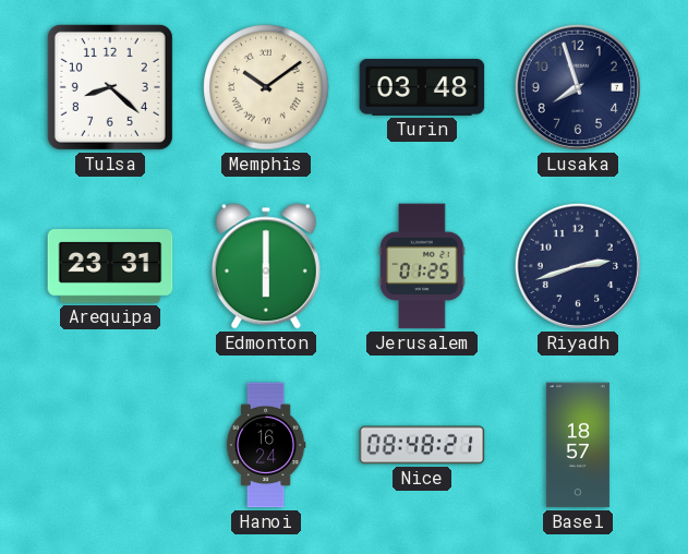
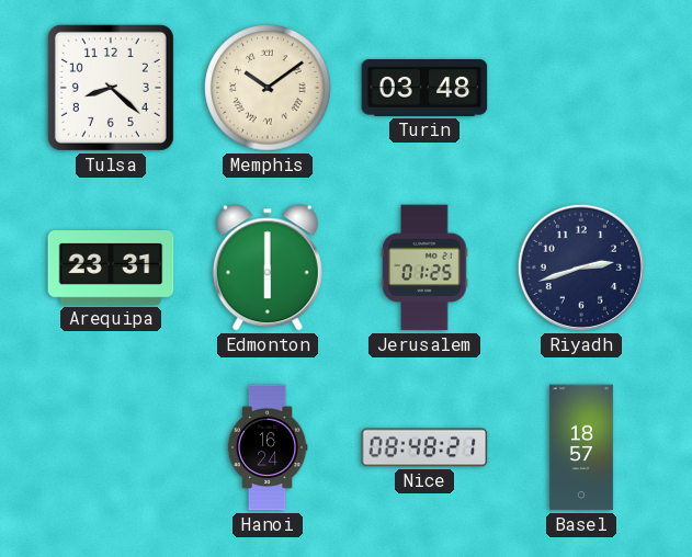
Lusaka: 7:57 -> none
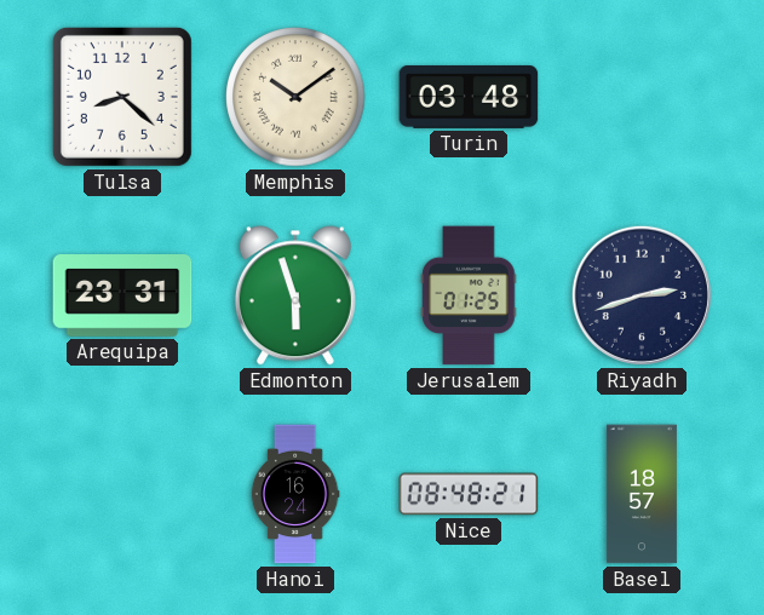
Edmonton: 6:00 -> 5:57
